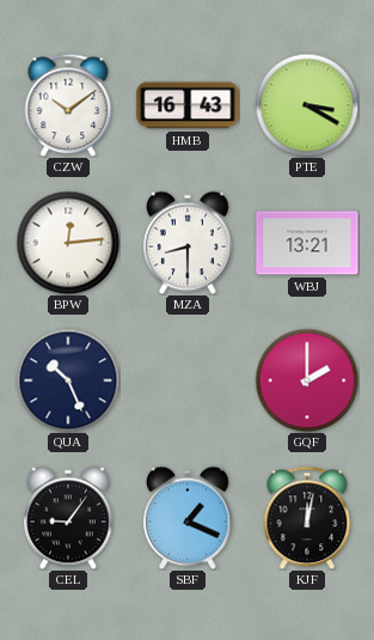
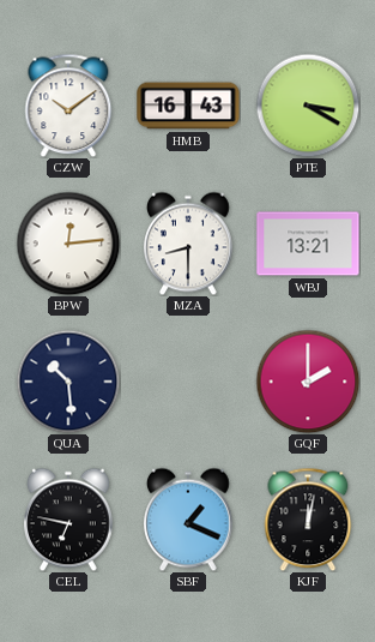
QUA: 10:26 -> 10:29
CEL: 9:06 -> 6:47
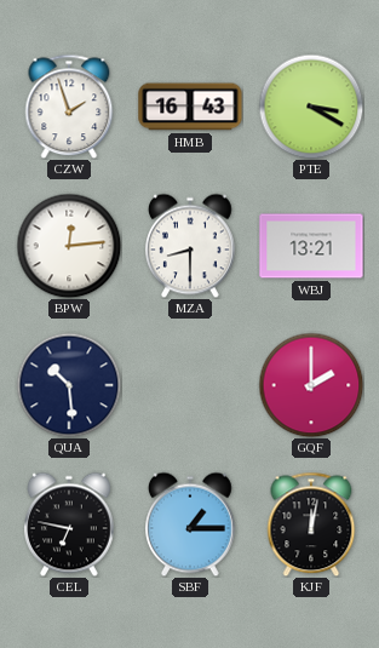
CZW: 10:09 -> 1:57
SBF: 1:19 -> 1:15
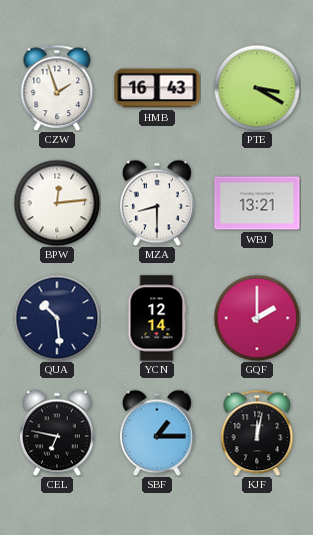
YCN: none -> 12:14
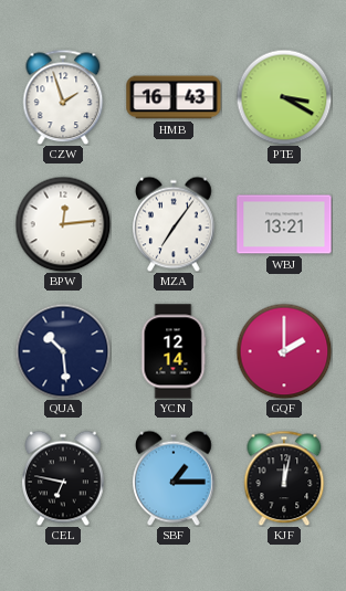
MZA: 8:30 -> 7:06
